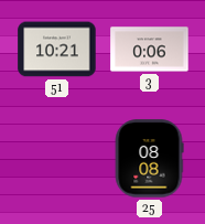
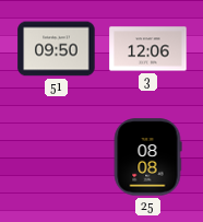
51: 10:21 -> 09:50
3: 0:06 -> 12:06
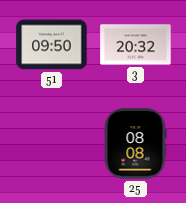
3: 12:06 -> 20:32
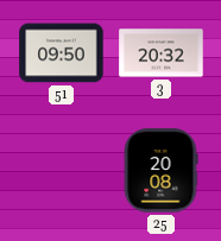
25: 08:08 -> 20:08
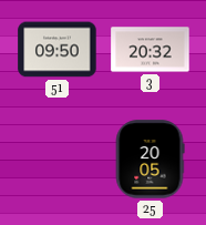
25: 20:08 -> 20:05
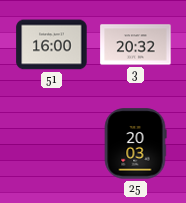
51: 09:50 -> 16:00
25: 20:05 -> 20:03
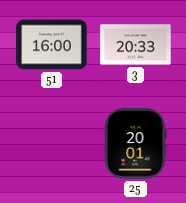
3: 20:32 -> 20:33
25: 20:03 -> 20:01
